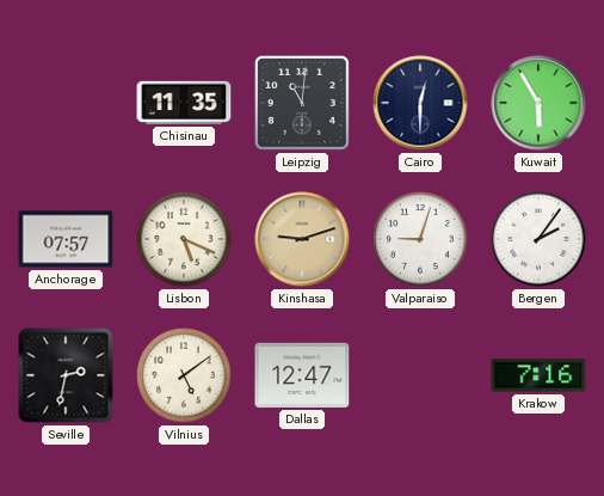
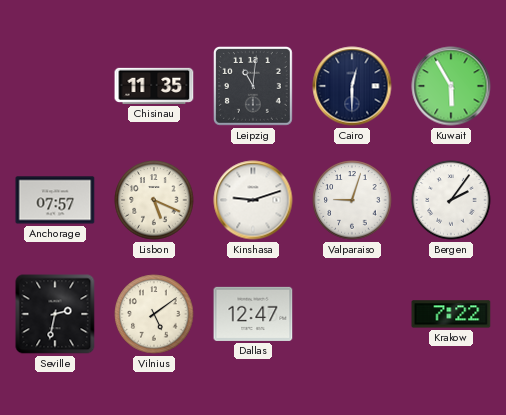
Kinshasa dial: champagne -> white
Krakow: 7:16 -> 7:22
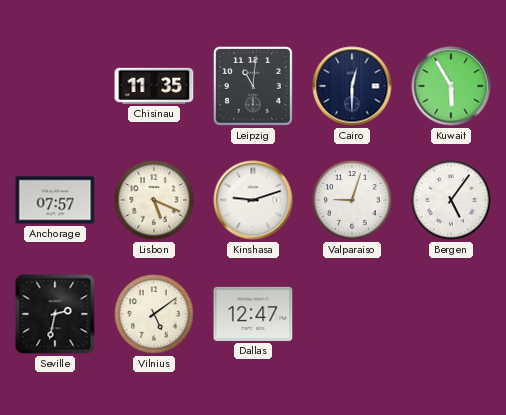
Bergen: 2:06 -> 5:06
Krakow: 7:22 -> none
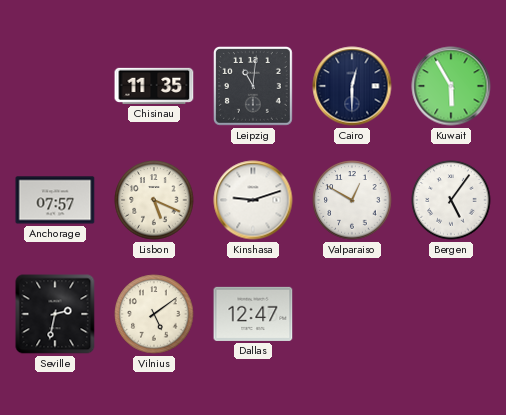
Valparaiso: 9:03 -> 12:50
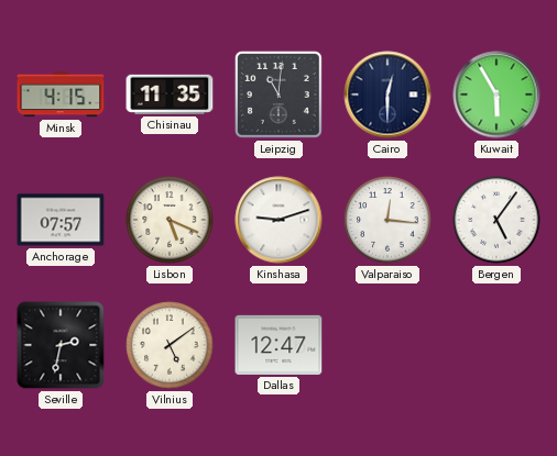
Minsk: none -> 4:15
Valparaiso: 12:50 -> 12:16
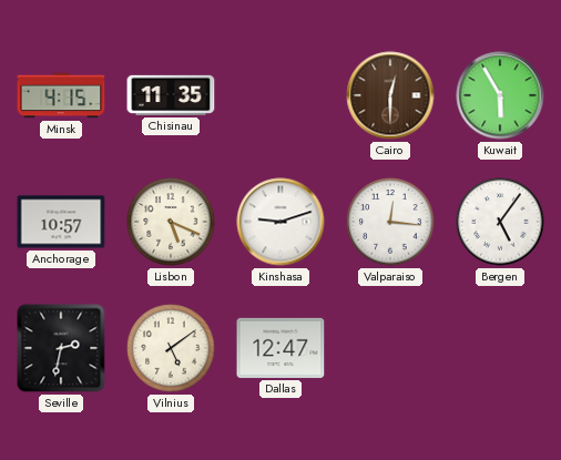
Leipzig: 11:01 -> none
Cairo dial: navy -> brown
Anchorage: 07:57 -> 10:57
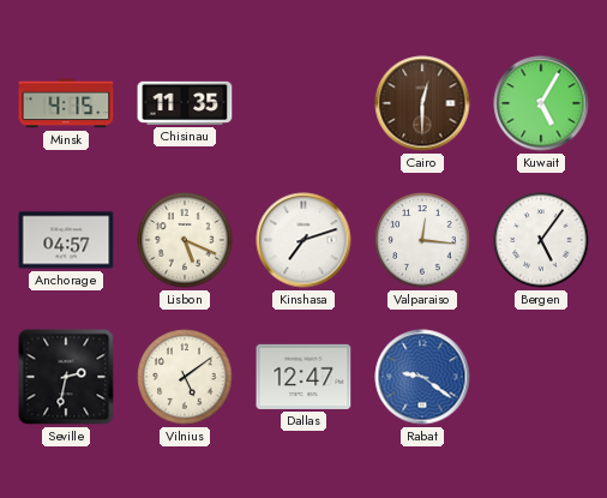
Kuwait: 5:55 -> 5:05
Anchorage: 10:57 -> 04:57
Kinshasa: 9:12 -> 7:12
Rabat: none -> 9:21
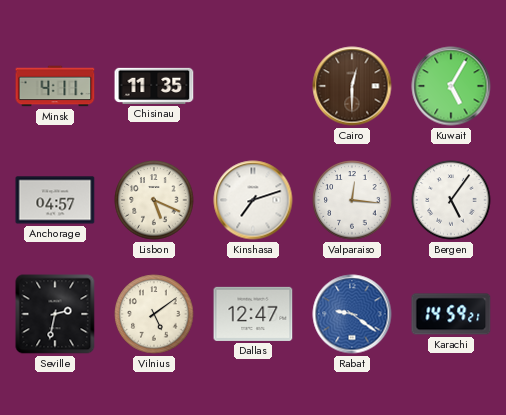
Minsk: 4:15 -> 4:11
Karachi: none -> 14:59
